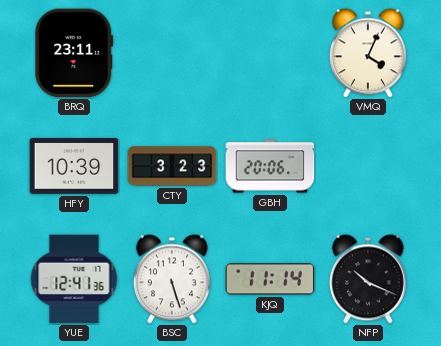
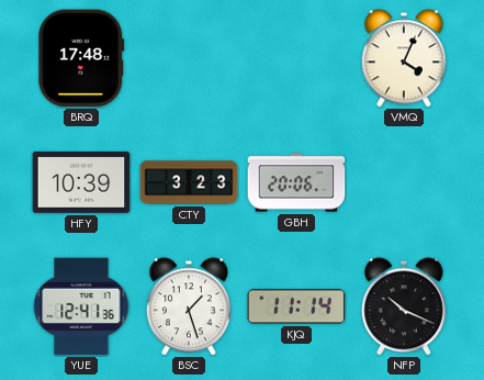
BRQ: 23:11 -> 17:48
BSC: 5:27 -> 1:27
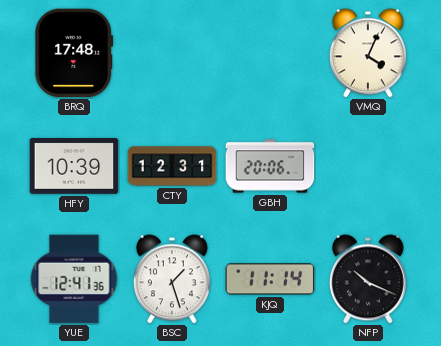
CTY: 3:23 -> 12:31
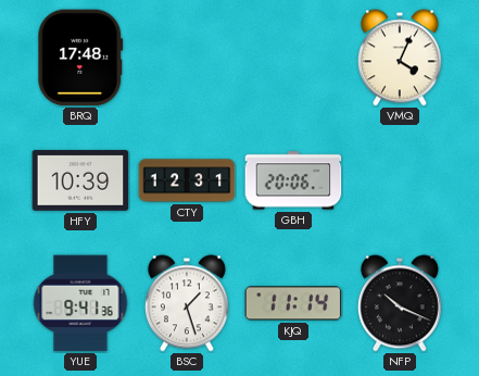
YUE: 12:41 -> 9:41
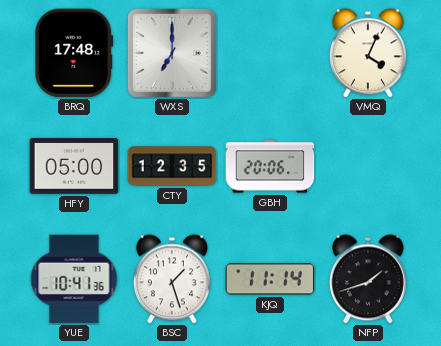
WXS: none -> 7:00
HFY: 10:39 -> 05:00
CTY: 12:31 -> 12:35
YUE: 9:41 -> 10:41
NFP: 10:19 -> 1:42
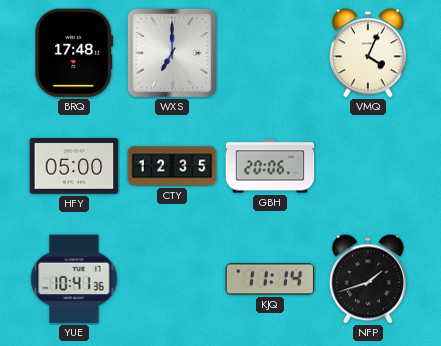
BSC: 1:27 -> none
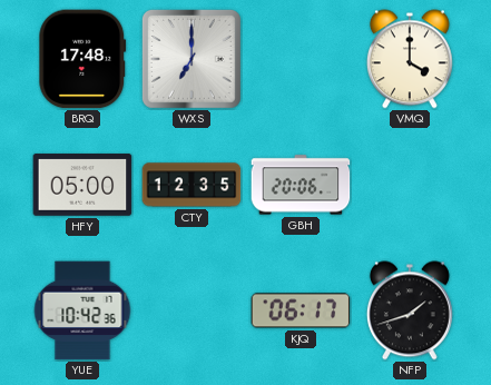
VMQ: 4:04 -> 4:00
YUE: 10:41 -> 10:42
KJQ: 11:14 -> 06:17
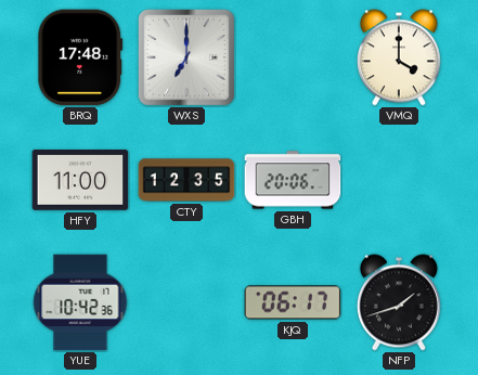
HFY: 05:00 -> 11:00
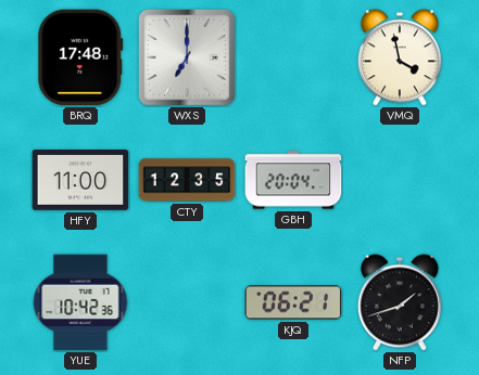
VMQ: 4:00 -> 3:58
GBH: 20:06 -> 20:04
KJQ: 06:17 -> 06:21
